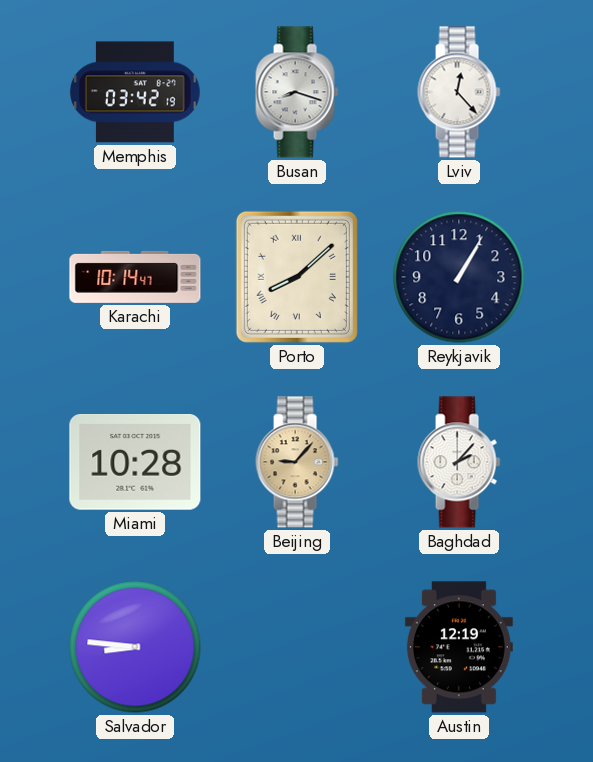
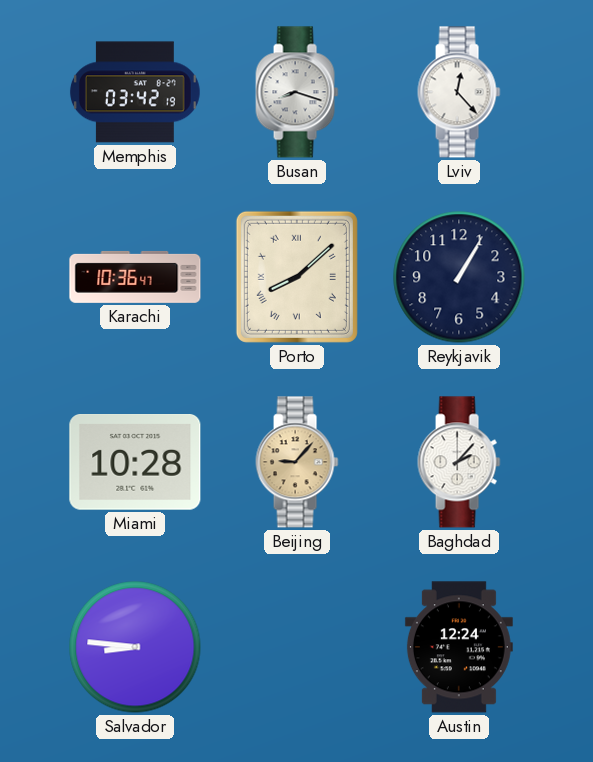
Karachi: 10:14 -> 10:36
Austin: 12:19 -> 12:24
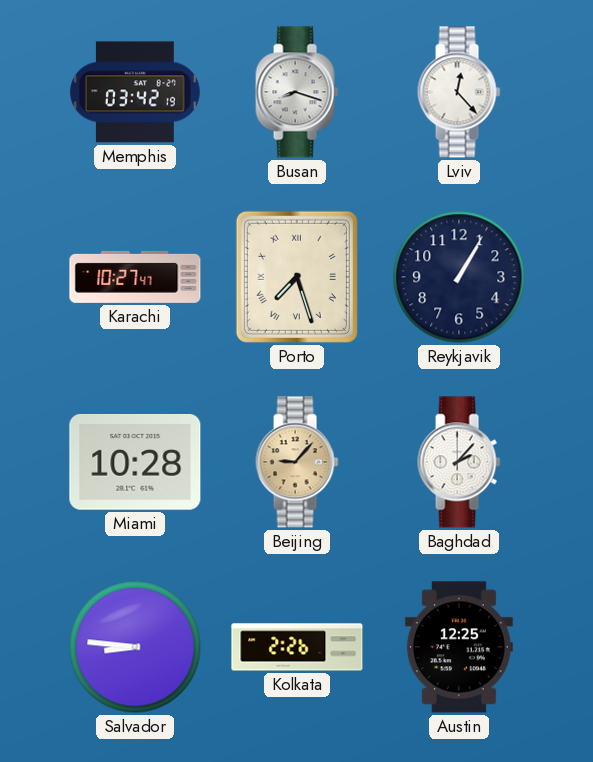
Karachi: 10:36 -> 10:27
Porto: 8:08 -> 7:27
Kolkata: none -> 2:26
Austin: 12:24 -> 12:25
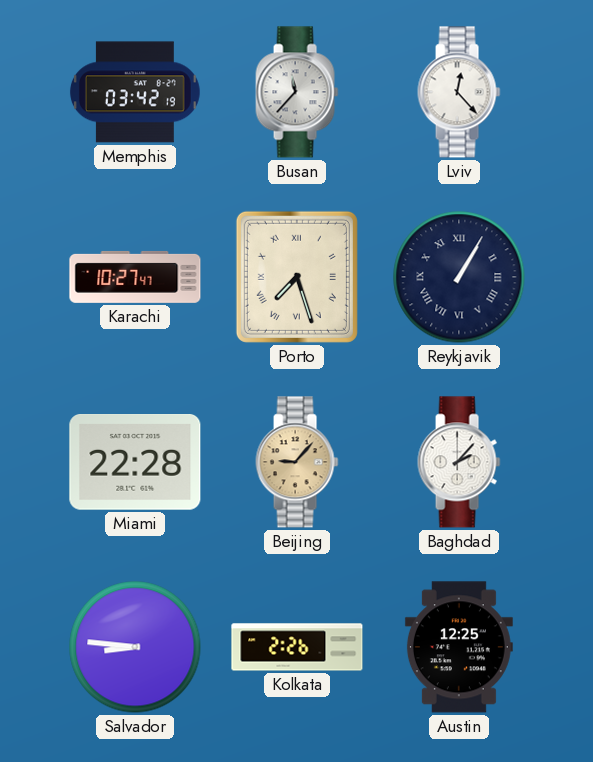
Busan: 8:18 -> 11:37
Reykjavik numerals: Arabic -> Roman
Miami: 10:28 -> 22:28
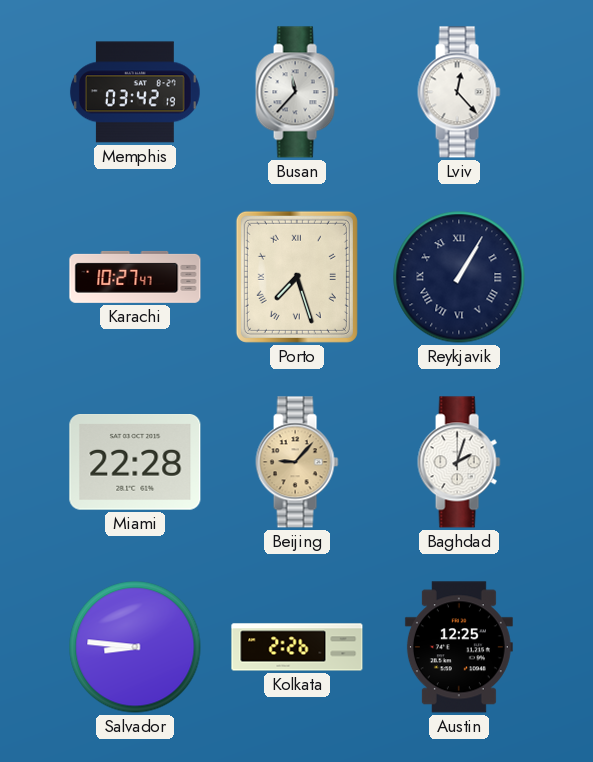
Baghdad: 2:07 -> 2:03
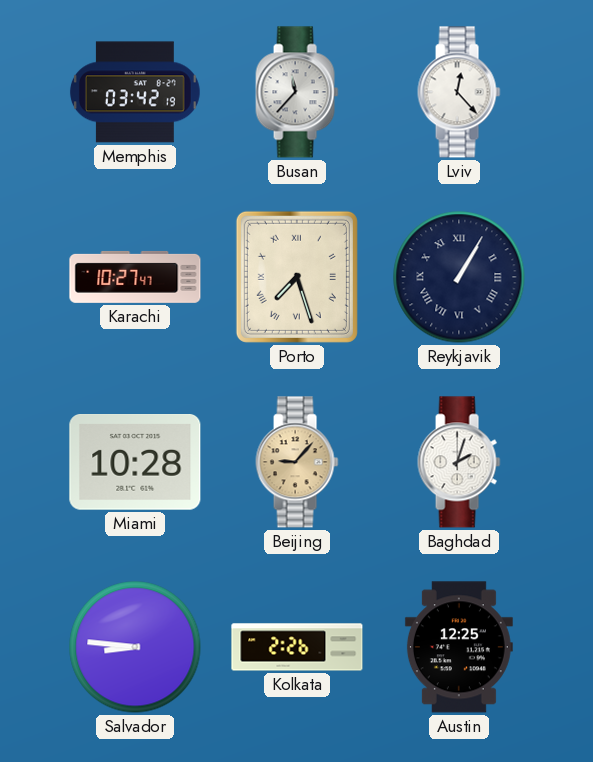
Miami: 22:28 -> 10:28
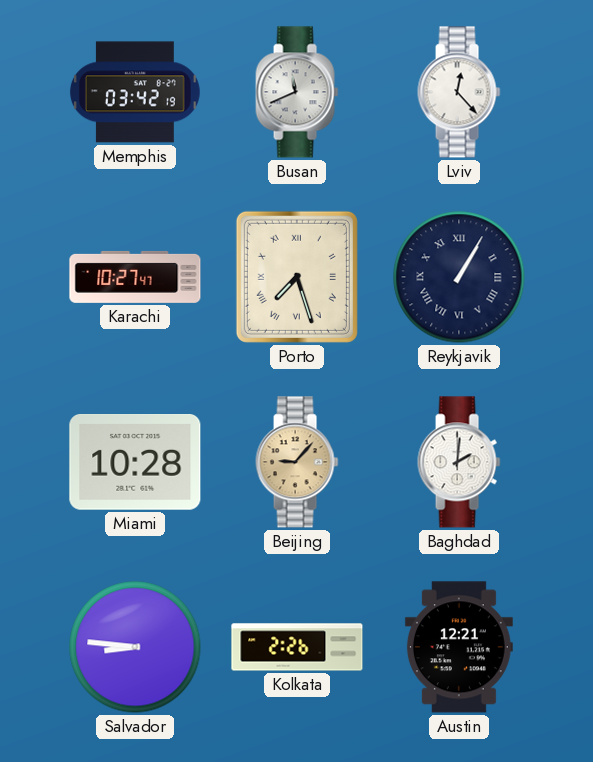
Busan: 11:37 -> 11:41
Baghdad: 2:03 -> 2:01
Austin: 12:25 -> 12:21
